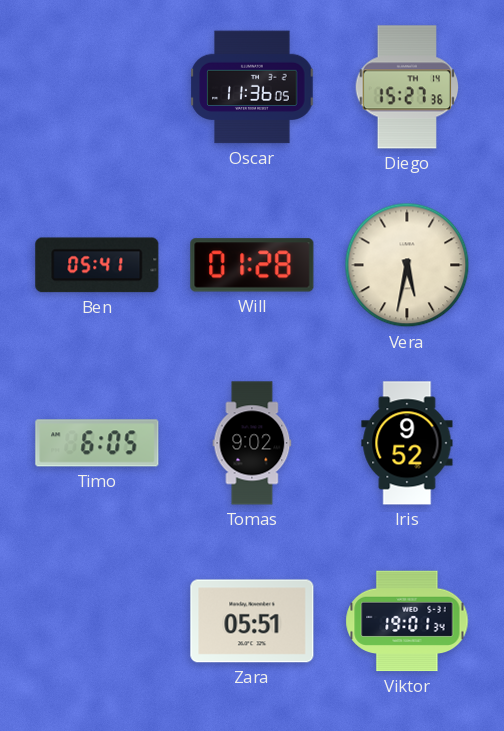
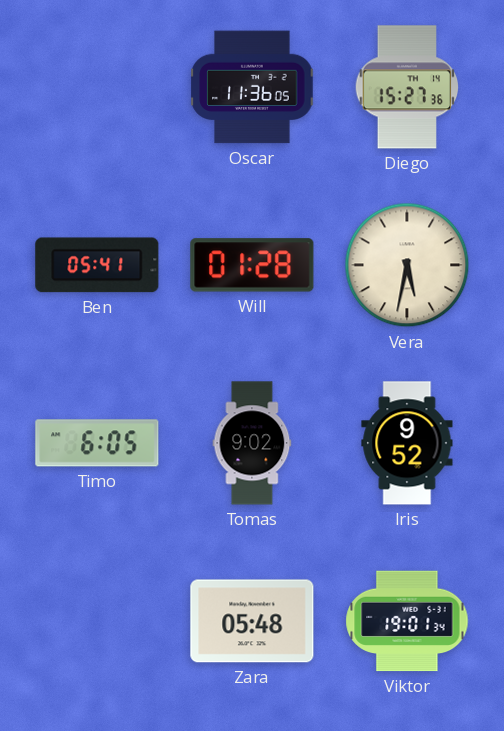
Zara: 05:51 -> 05:48
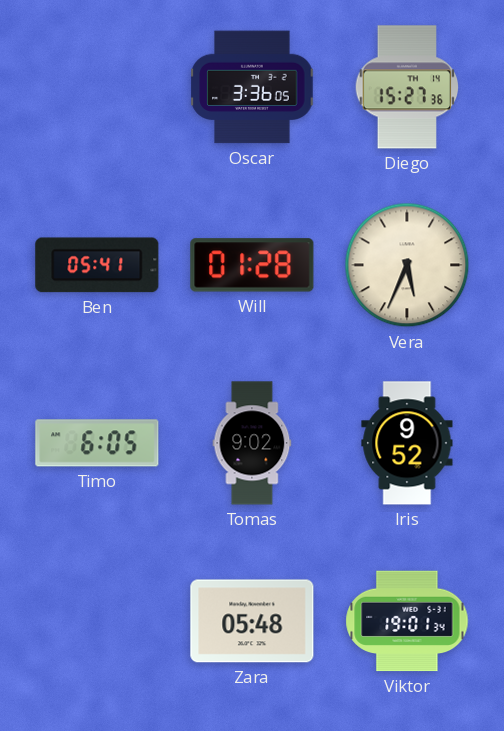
Oscar: 11:36 -> 3:36
Vera: 5:32 -> 5:34
